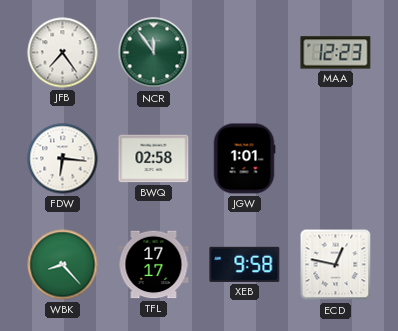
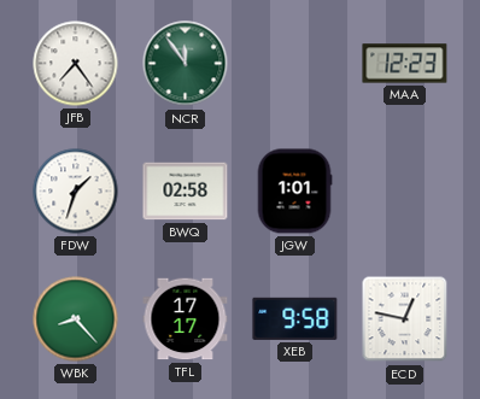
FDW: 6:16 -> 1:33
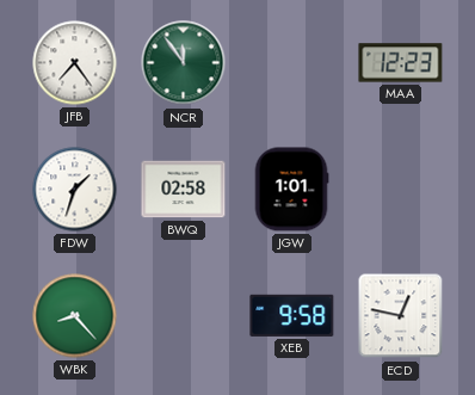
TFL: 17:17 -> none
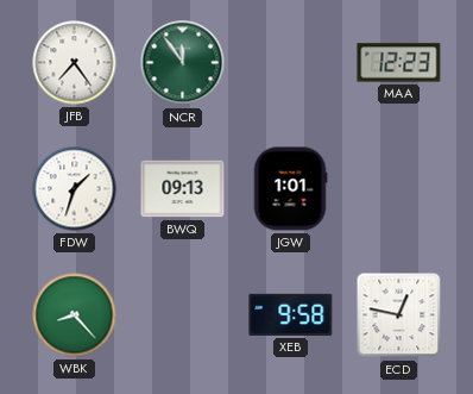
BWQ: 02:58 -> 09:13
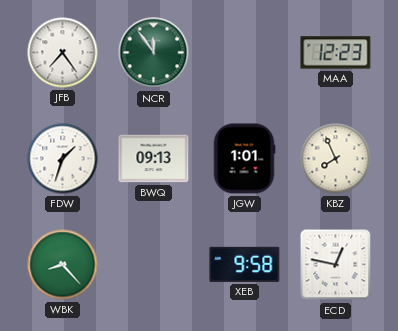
KBZ: none -> 7:56
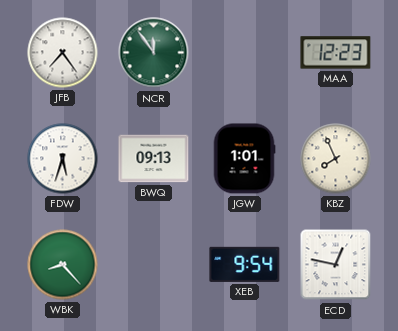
FDW: 1:33 -> 5:33
XEB: 9:58 -> 9:54
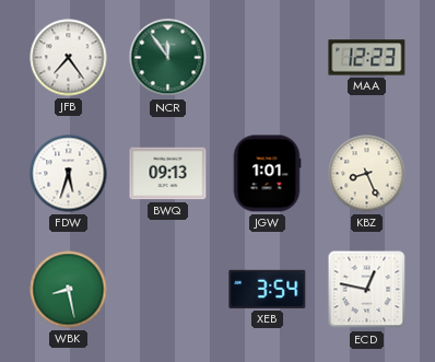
KBZ: 7:56 -> 8:26
WBK: 8:23 -> 8:28
XEB: 9:54 -> 3:54
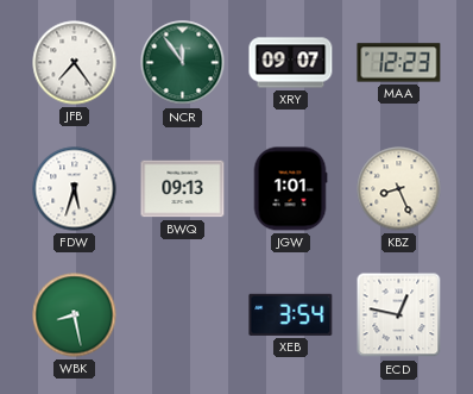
XRY: none -> 09:07
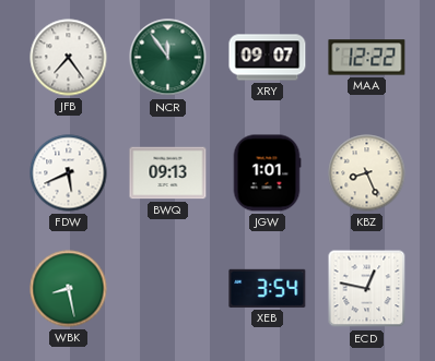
MAA: 12:23 -> 12:22
FDW: 5:33 -> 5:41
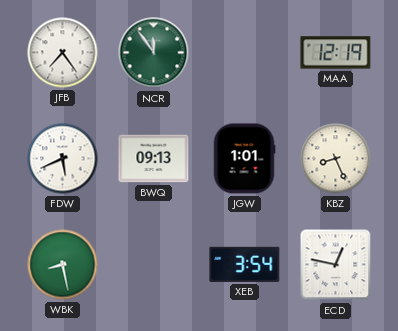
XRY: 09:07 -> none
MAA: 12:22 -> 12:19
